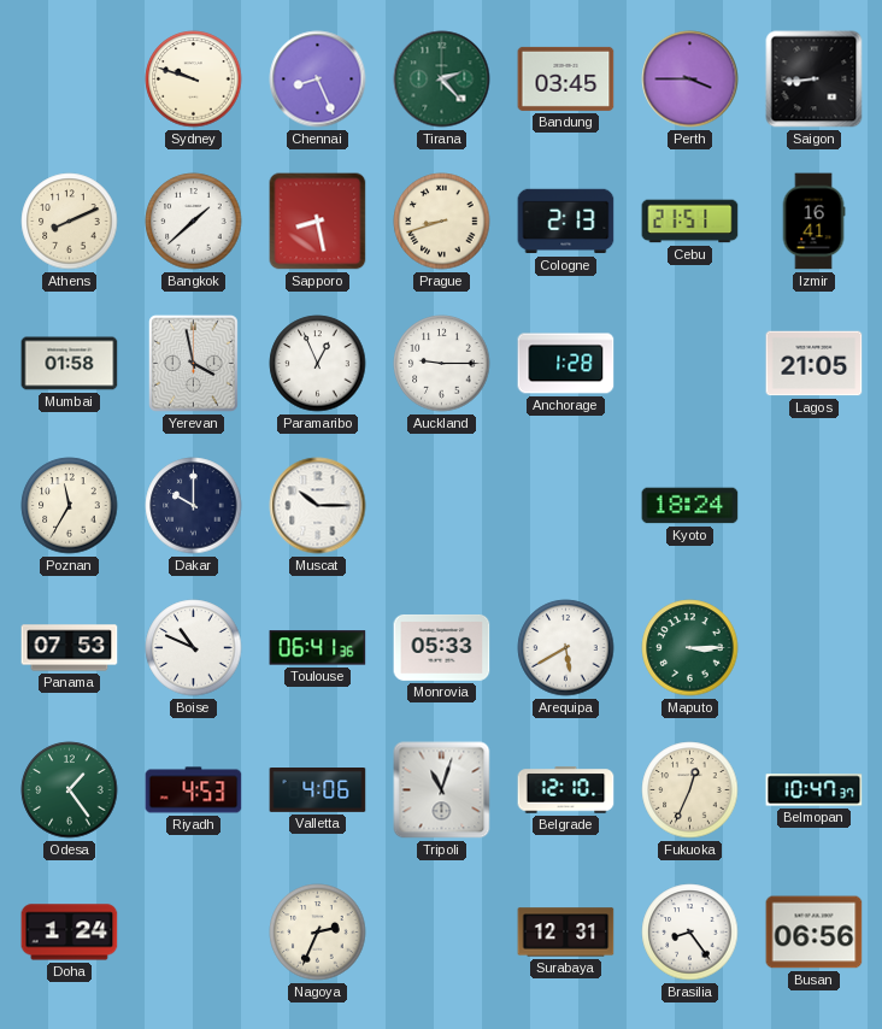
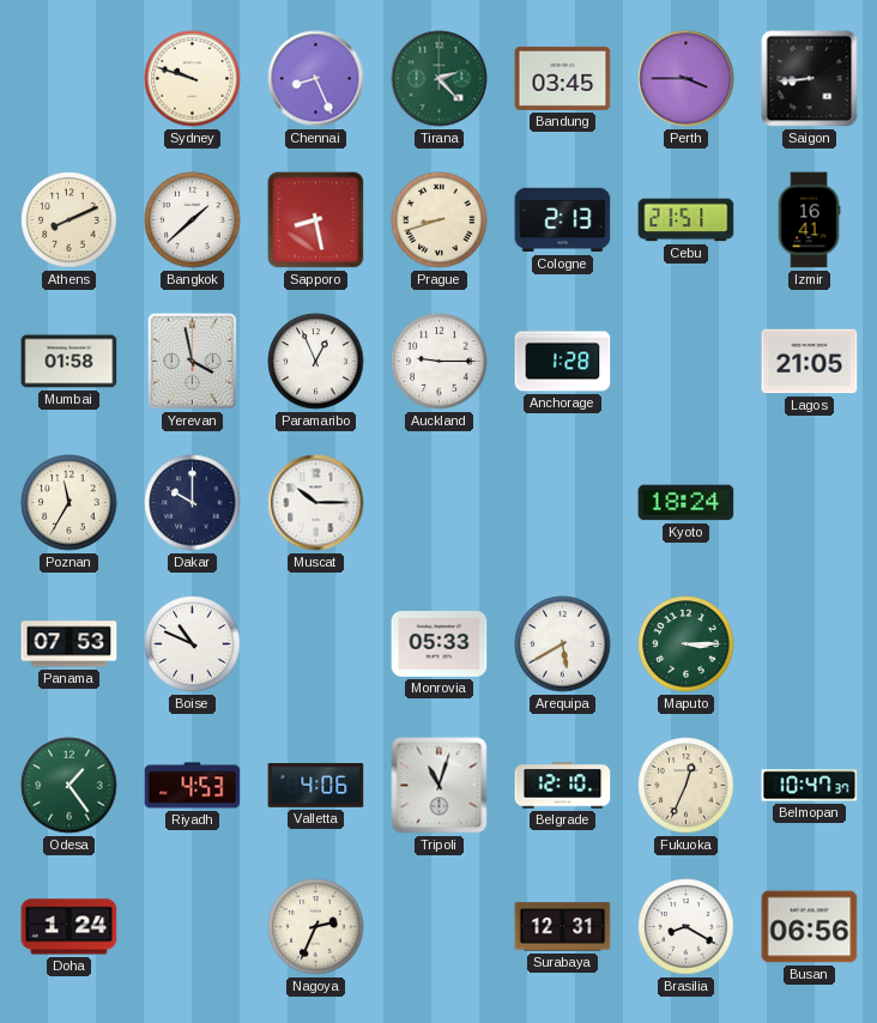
Toulouse: 06:41 -> none
Brasilia: 8:24 -> 8:20
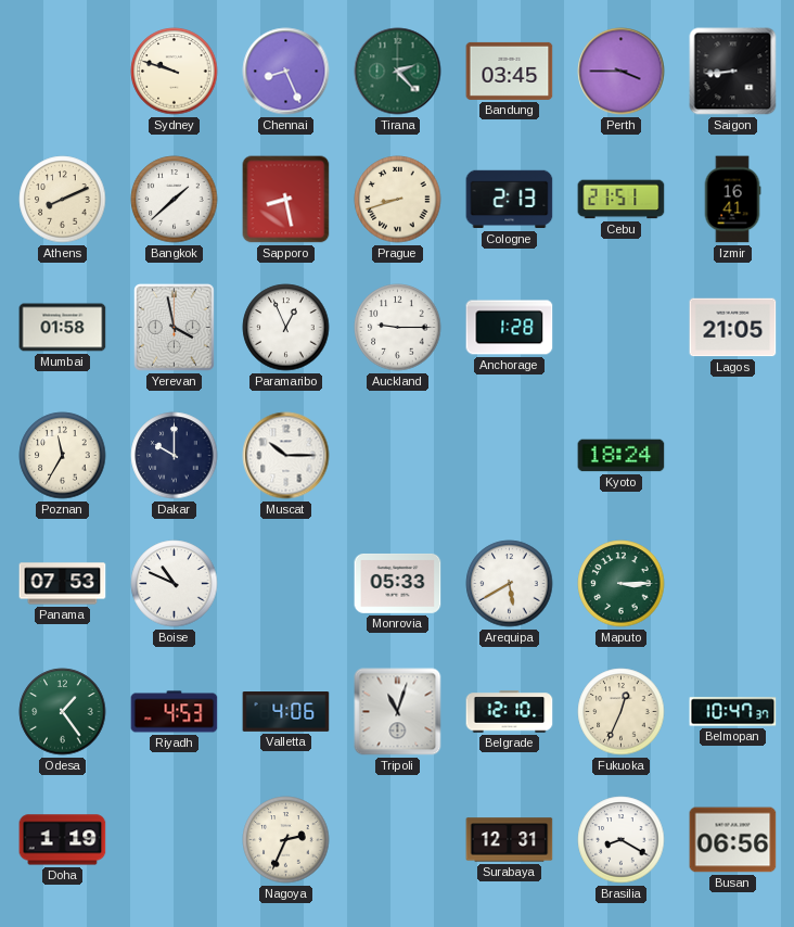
Doha: 1:24 -> 1:19
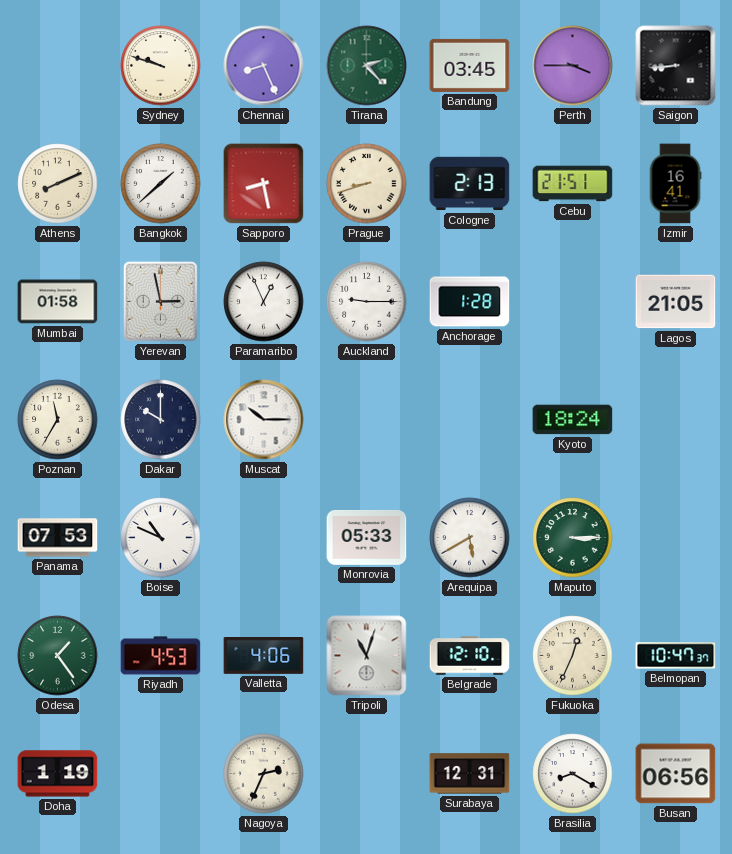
Yerevan: 3:58 -> 2:58
